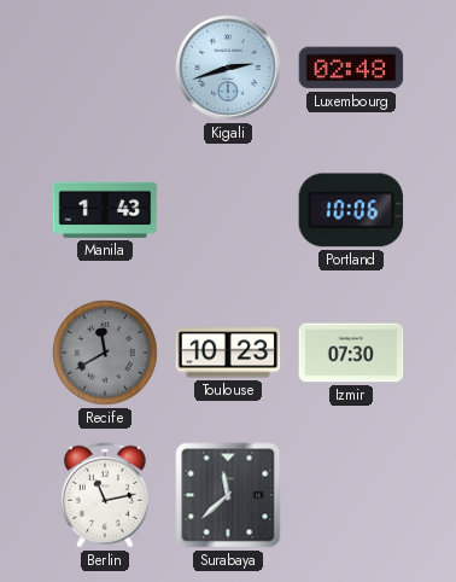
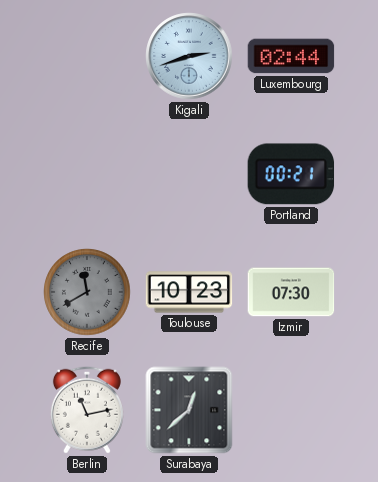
Luxembourg: 02:48 -> 02:44
Manila: 1:43 -> none
Portland: 10:06 -> 00:21
Surabaya: 11:38 -> 12:38
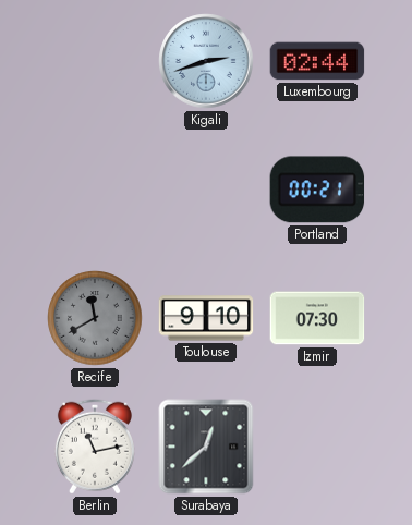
Toulouse: 10:23 -> 9:10
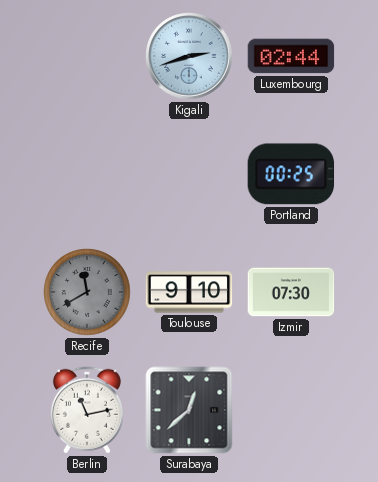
Portland: 00:21 -> 00:25
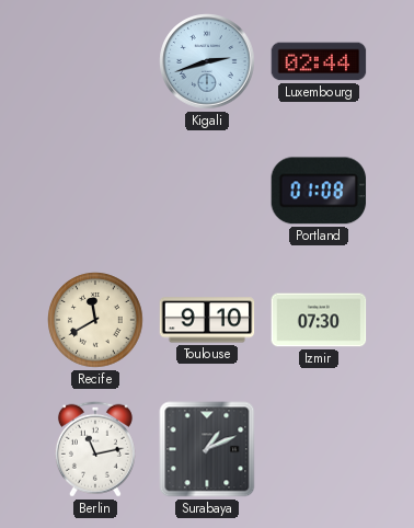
Portland: 00:25 -> 01:08
Recife dial: grey -> cream
Surabaya: 12:38 -> 1:11
